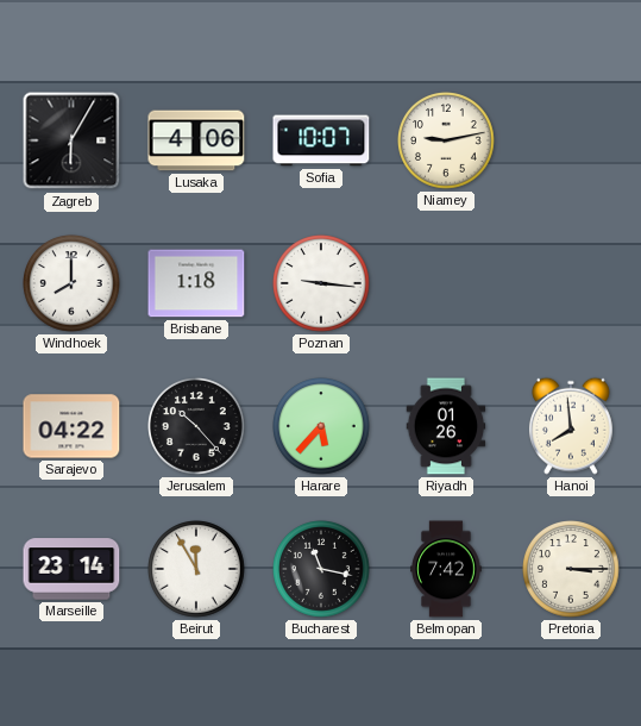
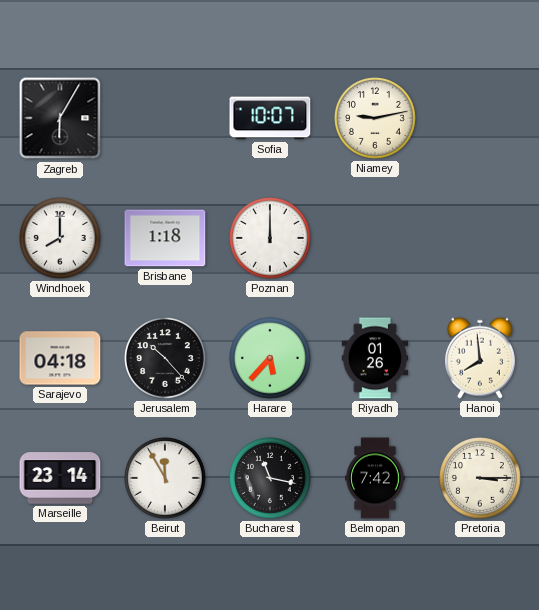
Lusaka: 4:06 -> none
Poznan: 9:16 -> 12:00
Sarajevo: 04:22 -> 04:18
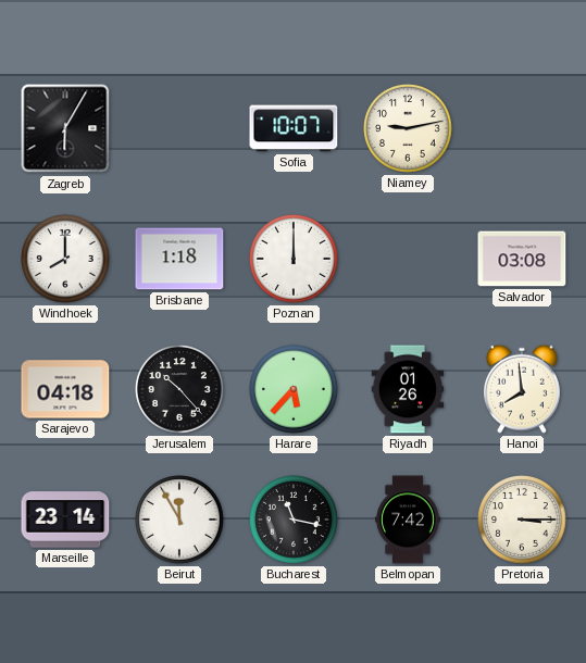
Salvador: none -> 03:08
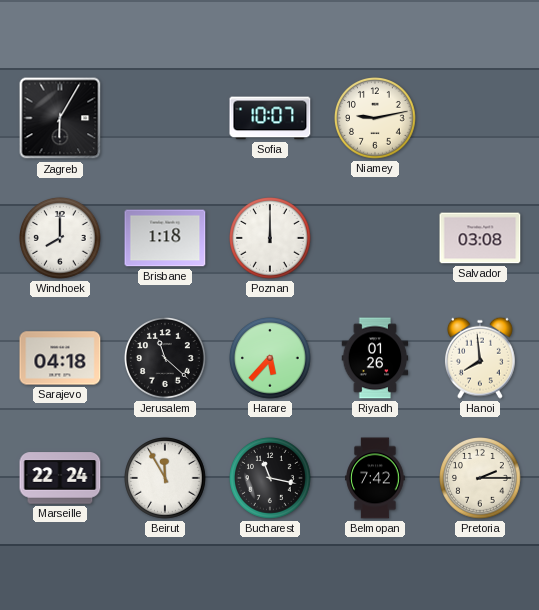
Jerusalem: 10:23 -> 11:22
Marseille: 23:14 -> 22:24
Pretoria: 3:15 -> 2:15
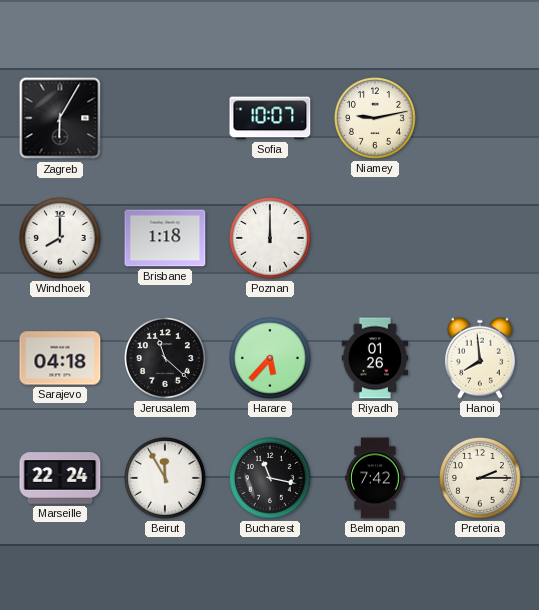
Salvador: 03:08 -> none
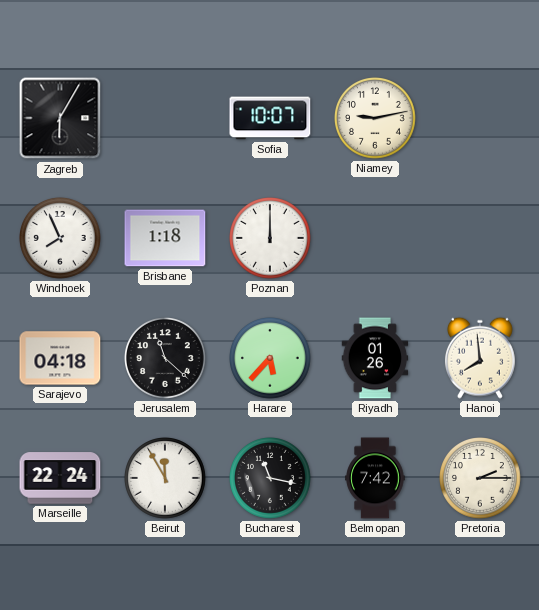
Windhoek: 8:00 -> 7:56
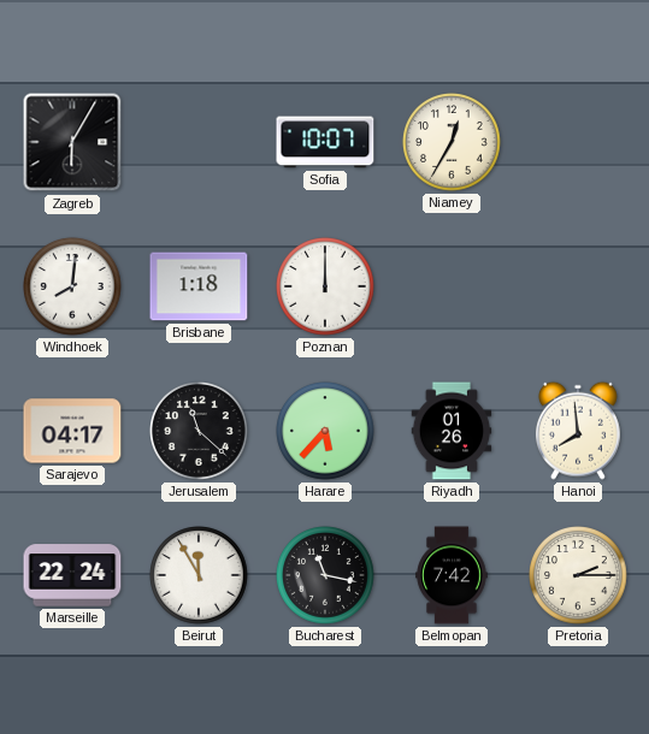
Niamey: 9:13 -> 12:35
Windhoek: 7:56 -> 8:01
Sarajevo: 04:18 -> 04:17
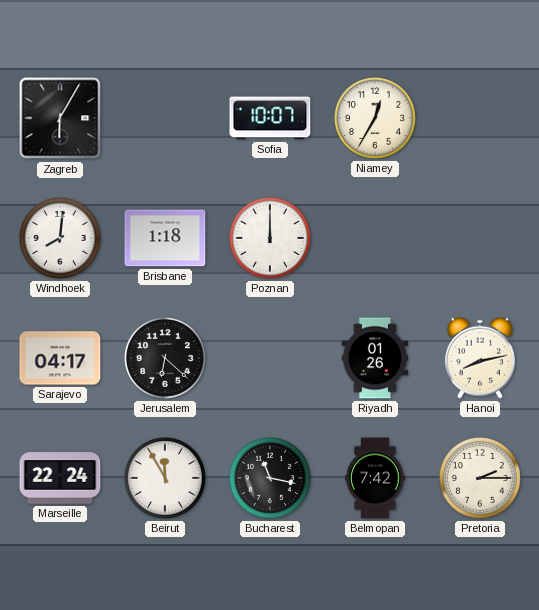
Jerusalem: 11:22 -> 6:22
Harare: 5:37 -> none
Hanoi: 7:59 -> 8:13
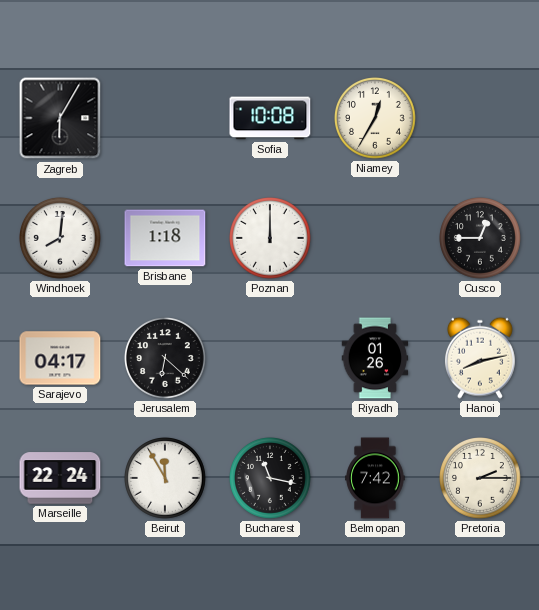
Sofia: 10:07 -> 10:08
Cusco: none -> 12:45
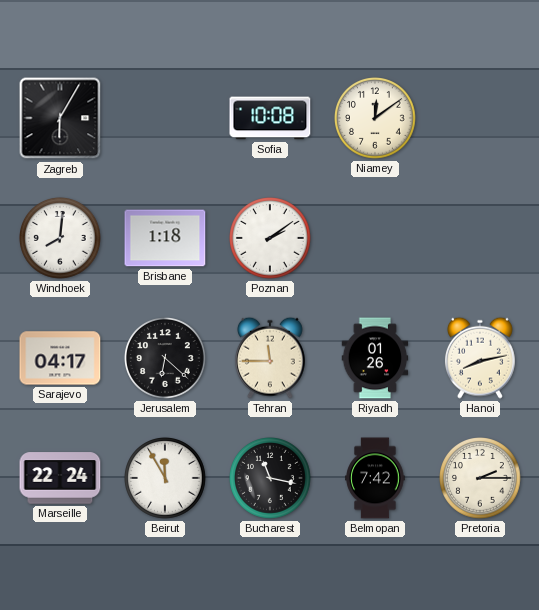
Niamey: 12:35 -> 12:09
Poznan: 12:00 -> 2:09
Cusco: 12:45 -> none
Tehran: none -> 11:45
